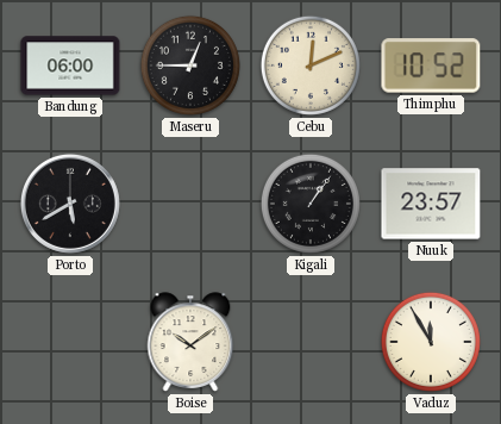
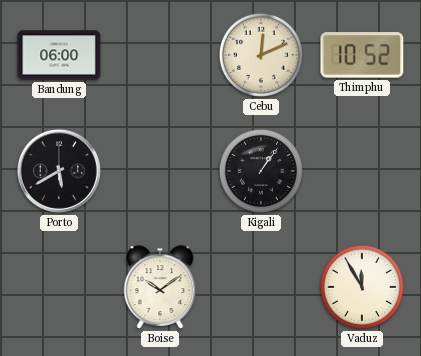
Maseru: 12:45 -> none
Nuuk: 23:57 -> none
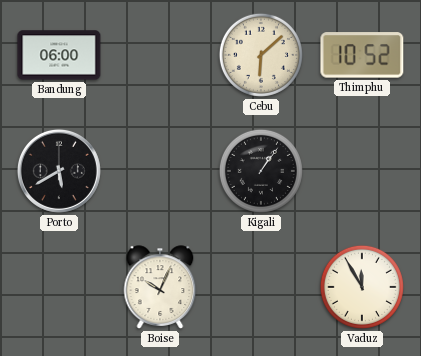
Cebu: 12:11 -> 6:08
Boise: 10:09 -> 10:04
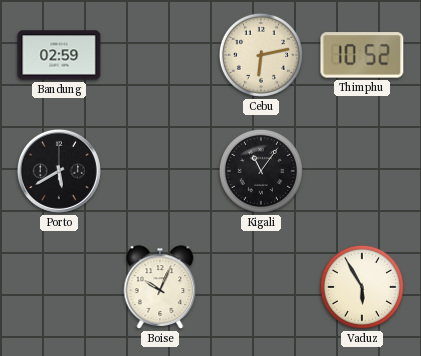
Bandung: 06:00 -> 02:59
Cebu: 6:08 -> 6:13
Kigali: 1:06 -> 11:06
Vaduz: 11:55 -> 5:55
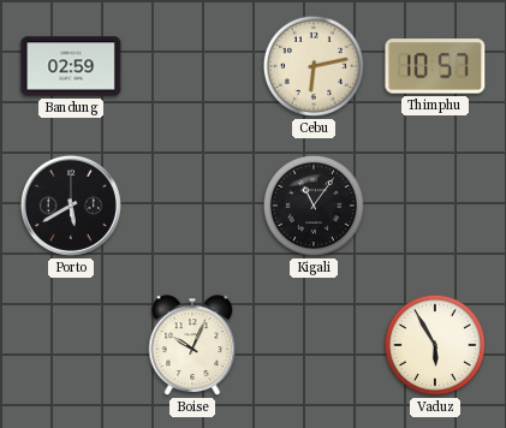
Thimphu: 10:52 -> 10:57
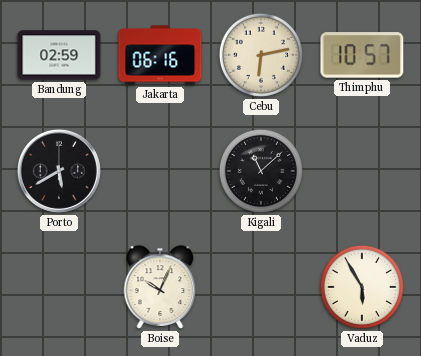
Jakarta: none -> 06:16
Kigali: 11:06 -> 11:08
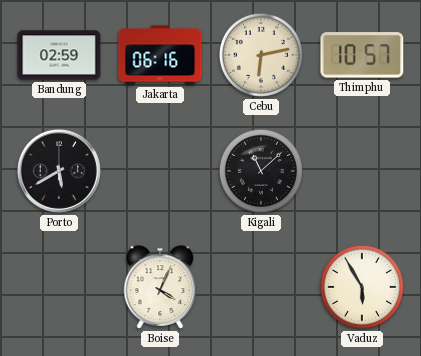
Boise: 10:04 -> 4:04
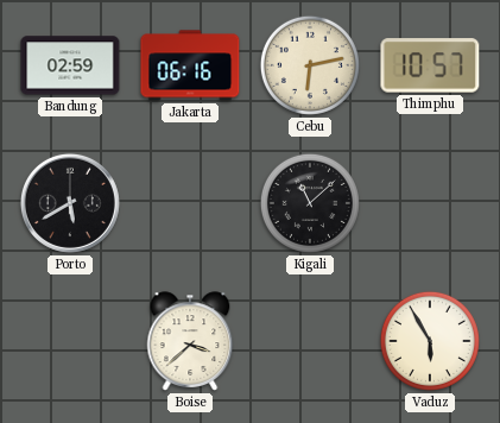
Boise: 4:04 -> 3:38
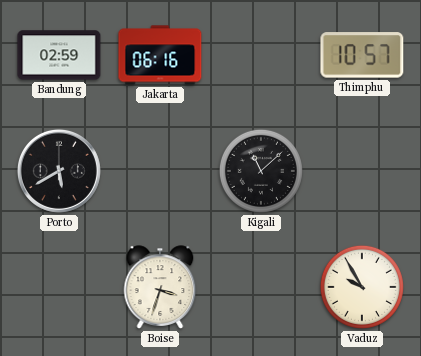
Cebu: 6:13 -> none
Boise: 3:38 -> 3:33
Vaduz: 5:55 -> 9:55
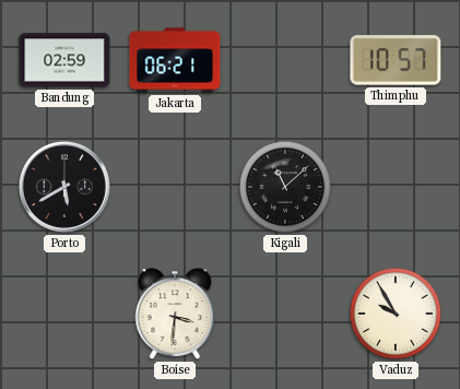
Jakarta: 06:16 -> 06:21
Boise: 3:33 -> 3:31
